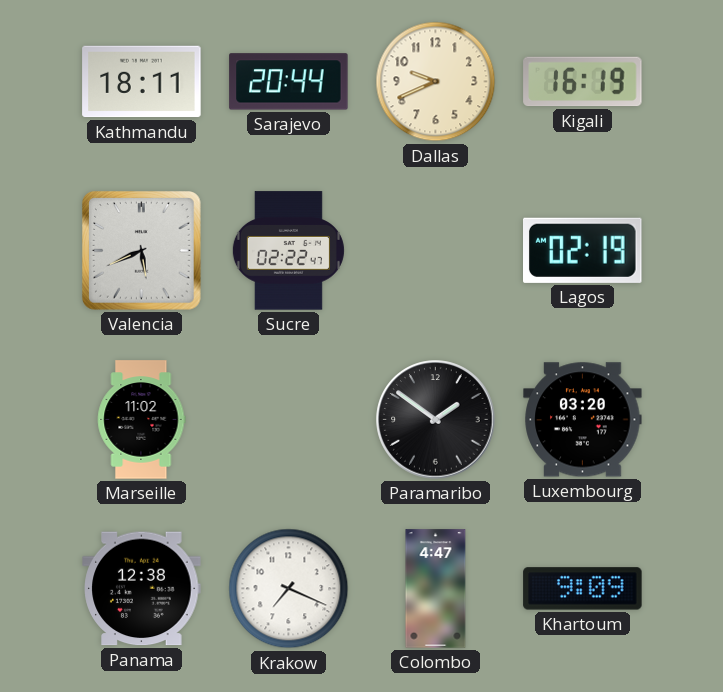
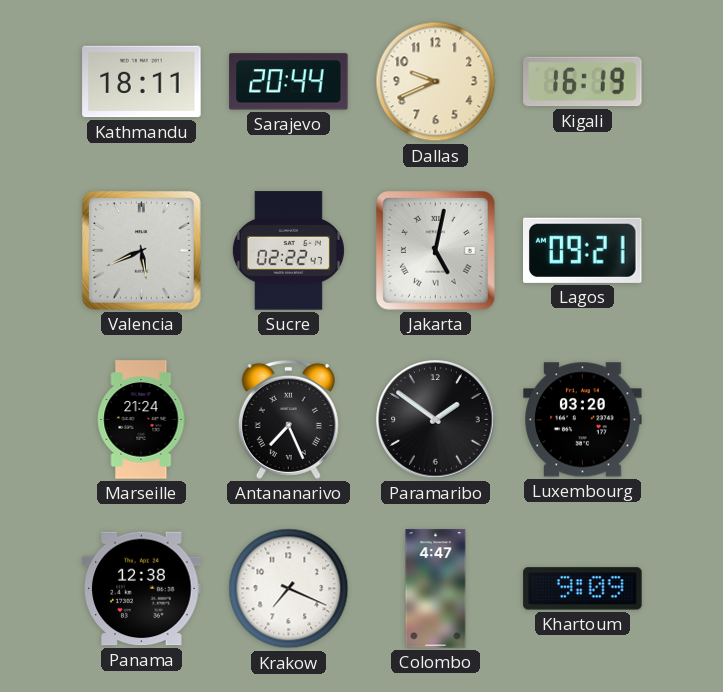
Jakarta: none -> 5:02
Lagos: 02:19 -> 09:21
Marseille: 11:02 -> 21:24
Antananarivo: none -> 7:26
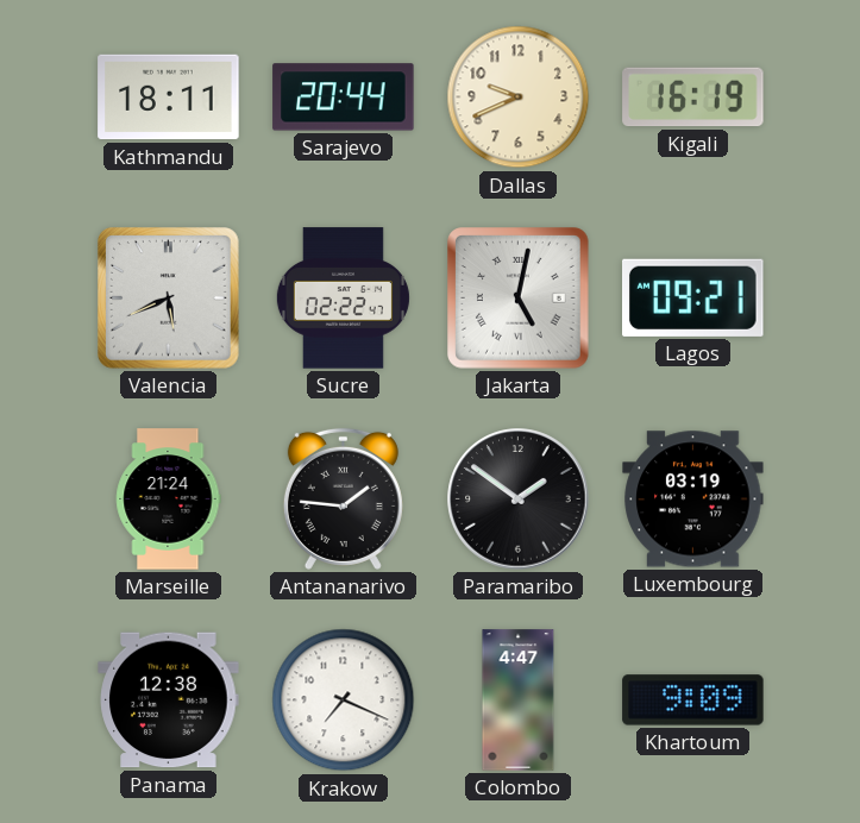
Antananarivo: 7:26 -> 1:46
Luxembourg: 03:20 -> 03:19
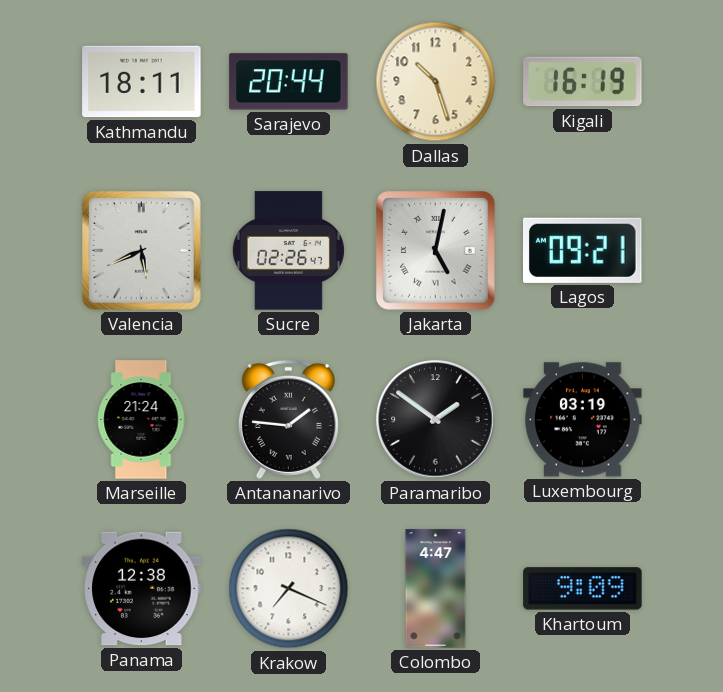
Dallas: 9:41 -> 10:27
Sucre: 02:22 -> 02:26
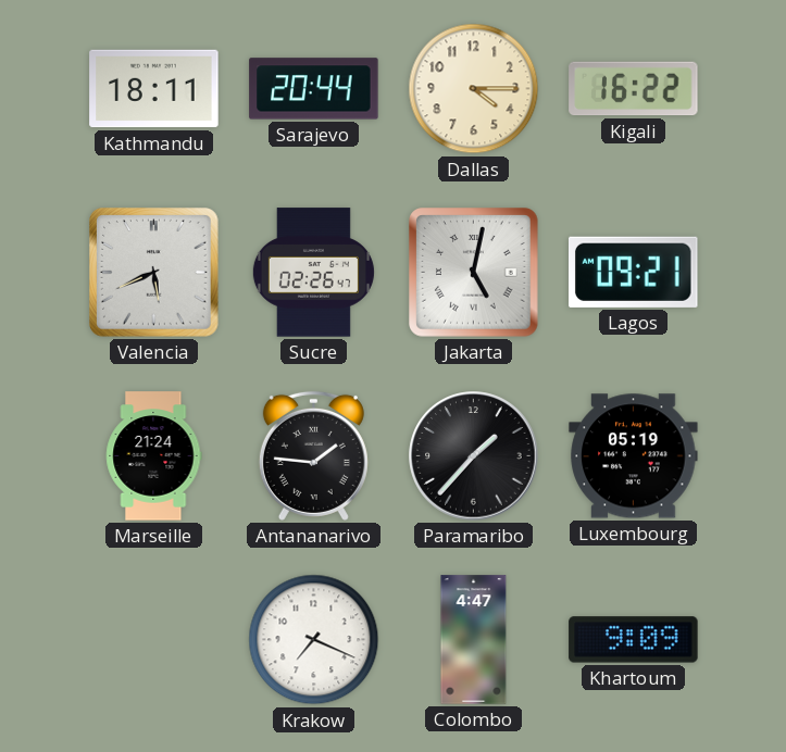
Dallas: 10:27 -> 4:15
Kigali: 16:19 -> 16:22
Paramaribo: 1:51 -> 1:37
Luxembourg: 03:19 -> 05:19
Panama: 12:38 -> none
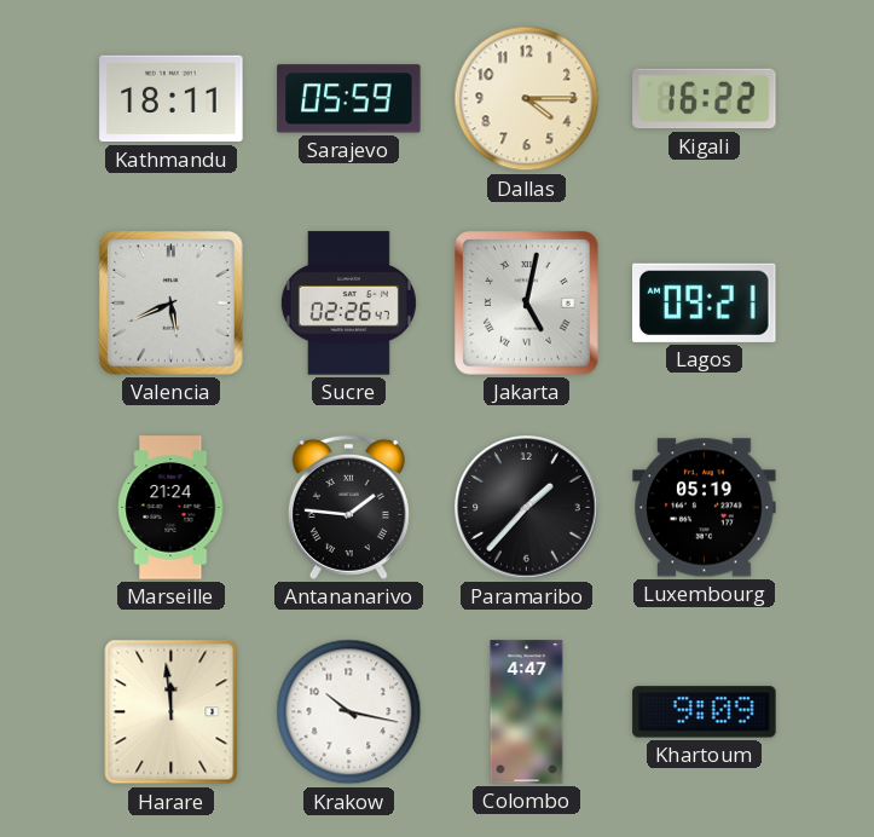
Sarajevo: 20:44 -> 05:59
Harare: none -> 11:59
Krakow: 7:19 -> 10:17
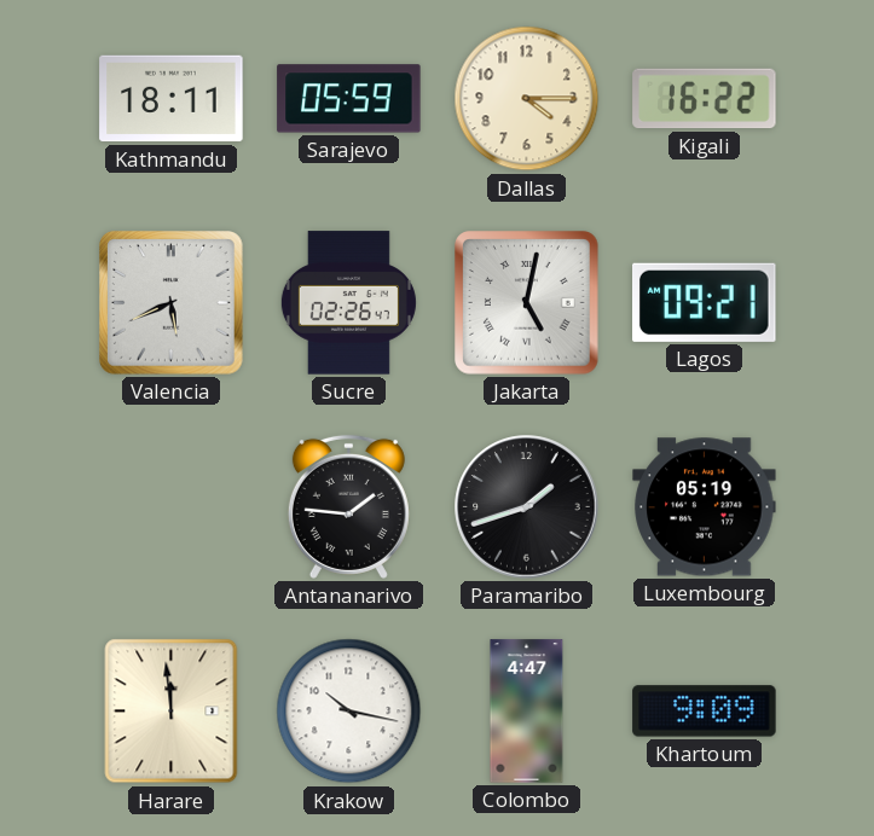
Marseille: 21:24 -> none
Paramaribo: 1:37 -> 1:42
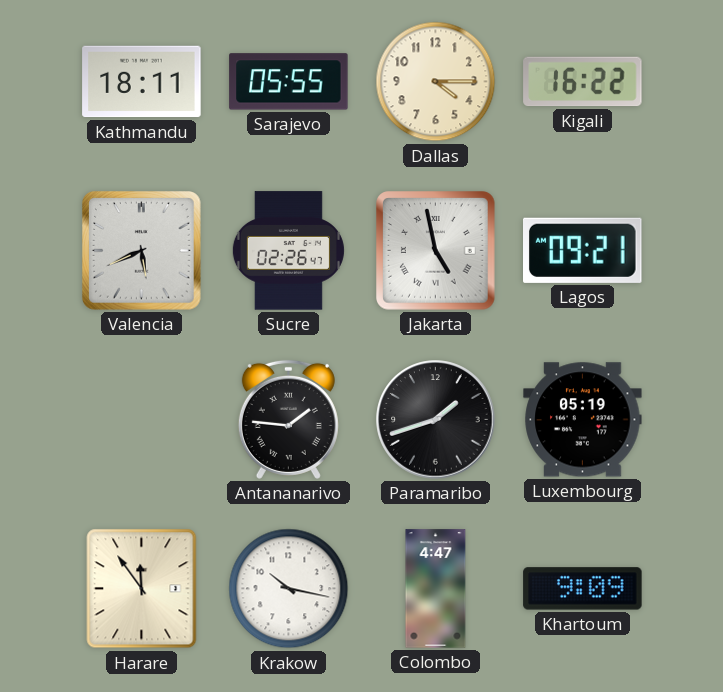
Sarajevo: 05:59 -> 05:55
Jakarta: 5:02 -> 4:58
Harare: 11:59 -> 11:54
